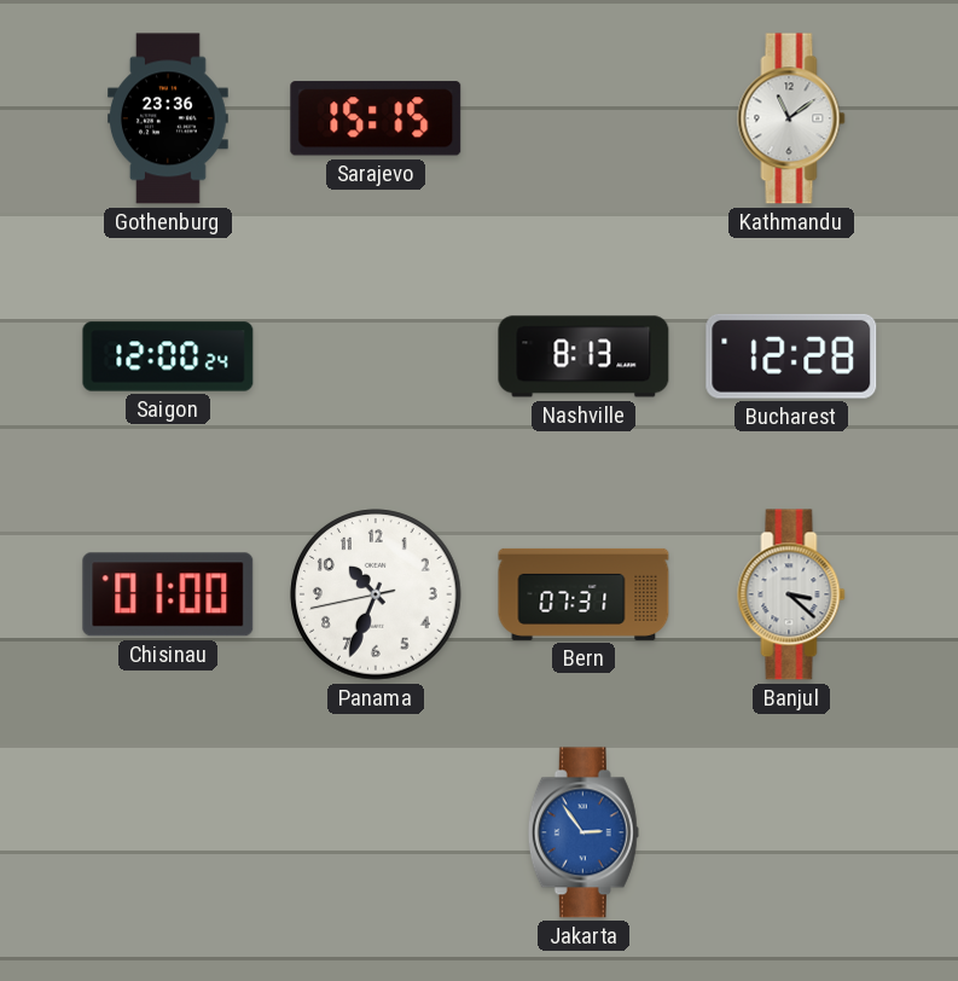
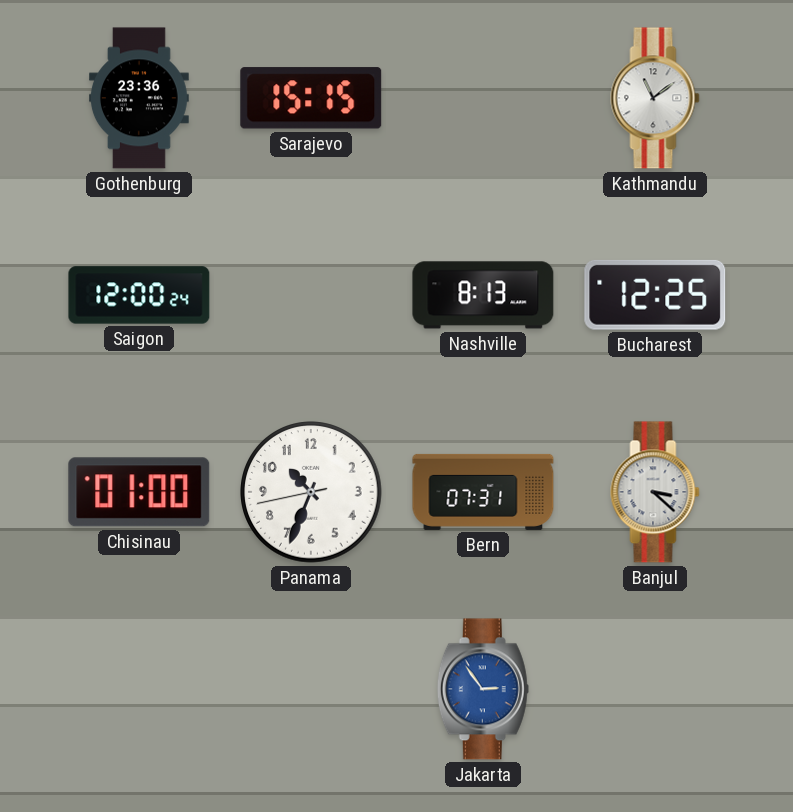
Bucharest: 12:28 -> 12:25
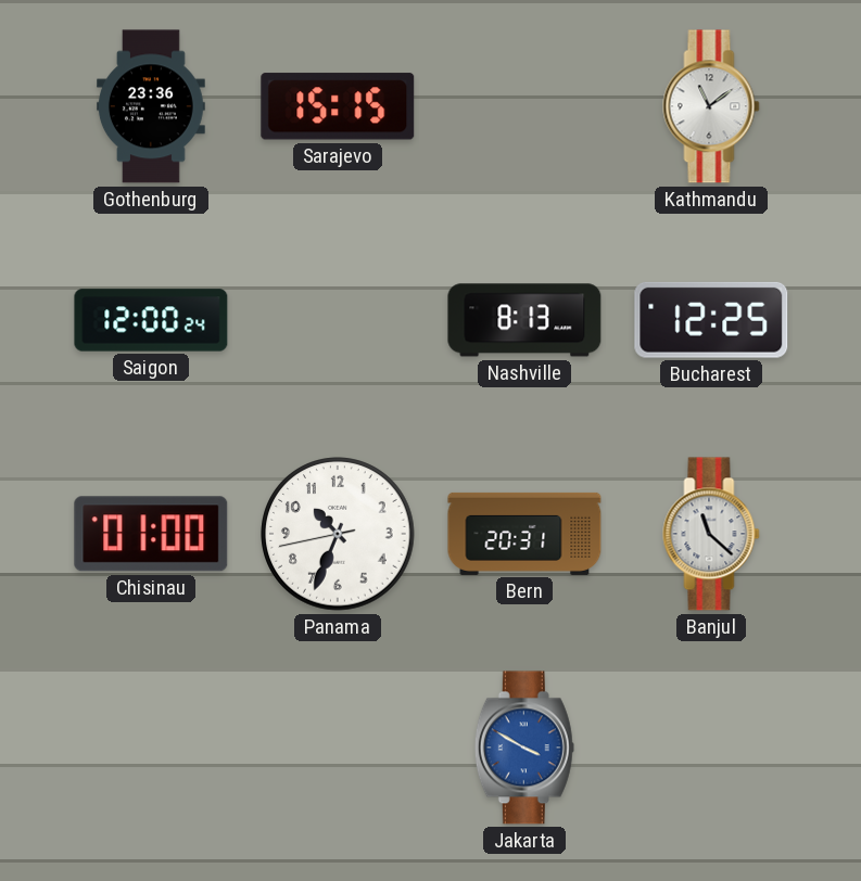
Bern: 07:31 -> 20:31
Banjul: 3:22 -> 11:22
Jakarta: 2:54 -> 3:50
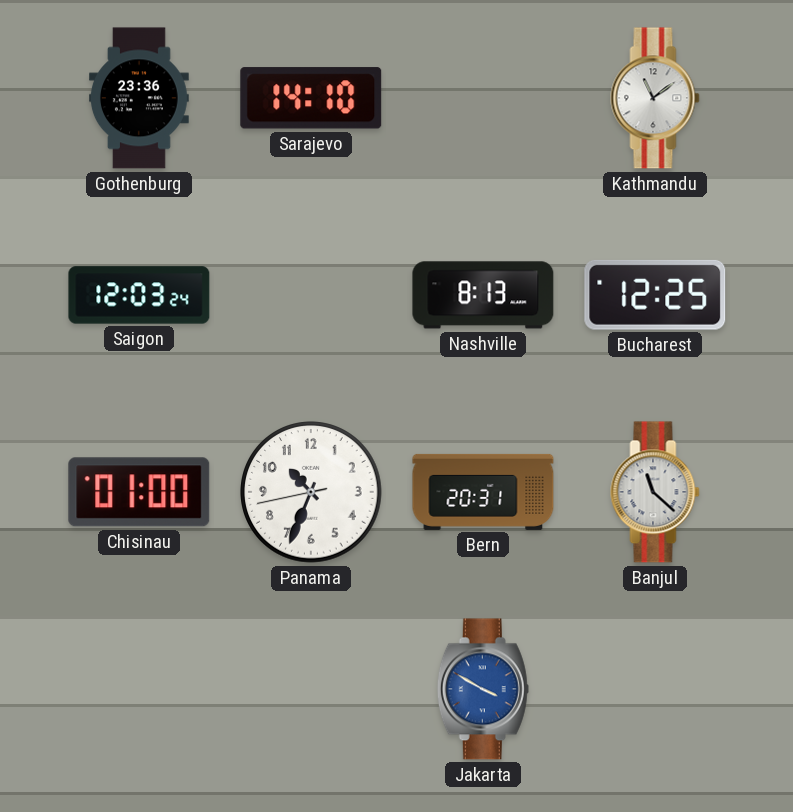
Sarajevo: 15:15 -> 14:10
Saigon: 12:00 -> 12:03
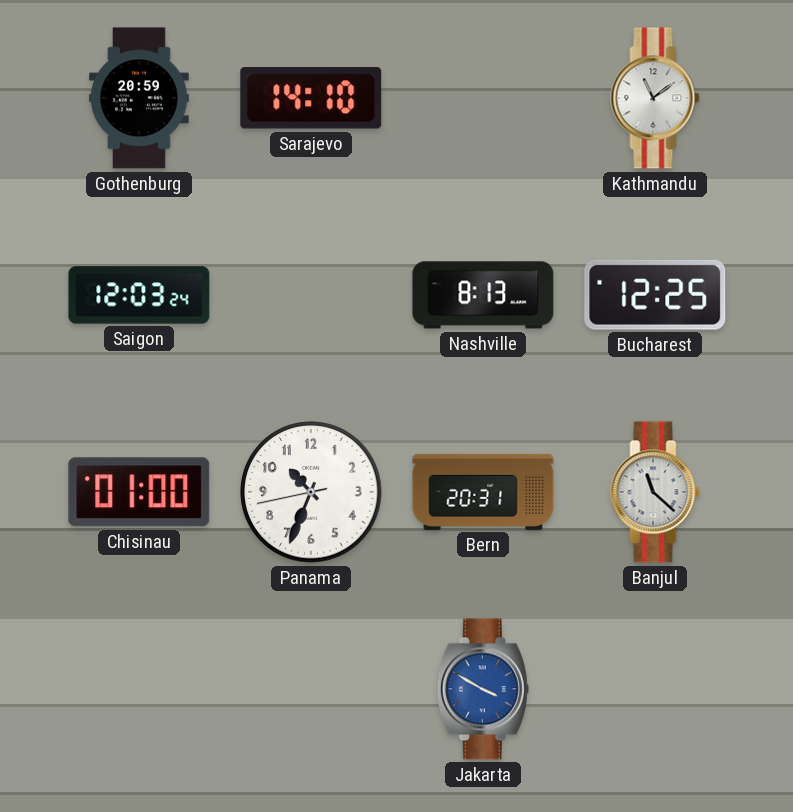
Gothenburg: 23:36 -> 20:59
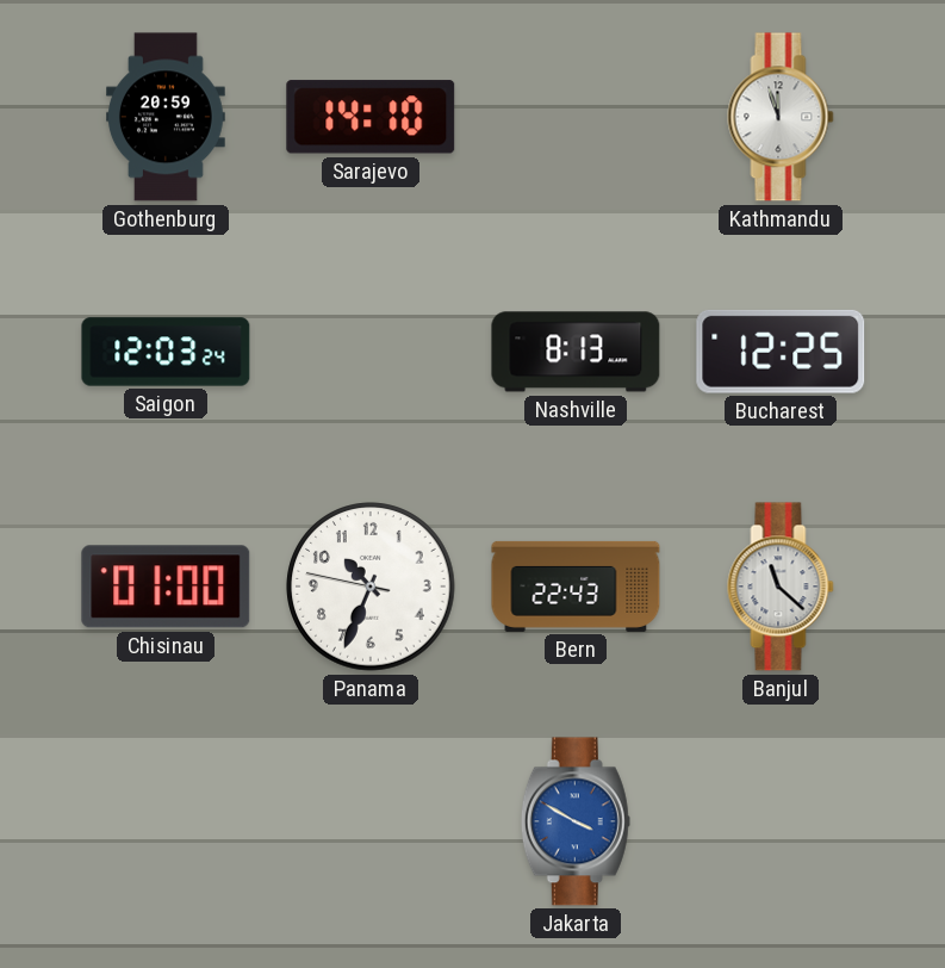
Kathmandu: 11:09 -> 11:57
Panama: 10:33:43 -> 10:33:47
Bern: 20:31 -> 22:43
